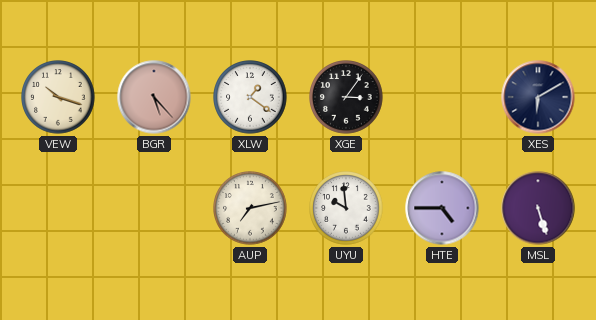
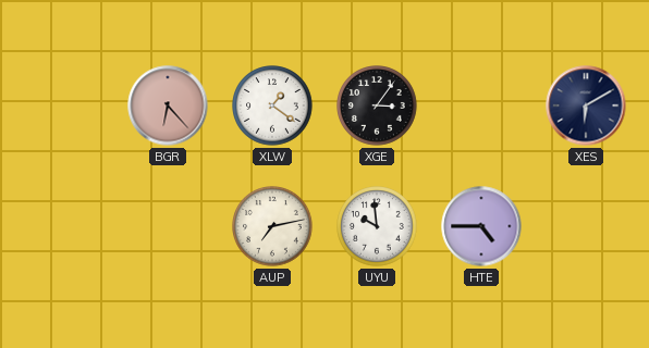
VEW: 10:18 -> none
BGR: 5:23 -> 6:23
MSL: 5:27 -> none
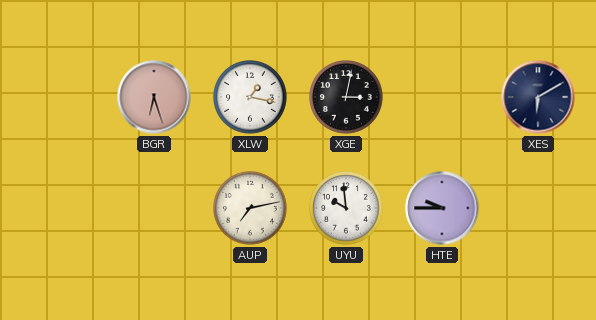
BGR: 6:23 -> 6:27
XLW: 1:21 -> 1:17
XGE: 3:06 -> 3:02
HTE: 4:45 -> 9:45
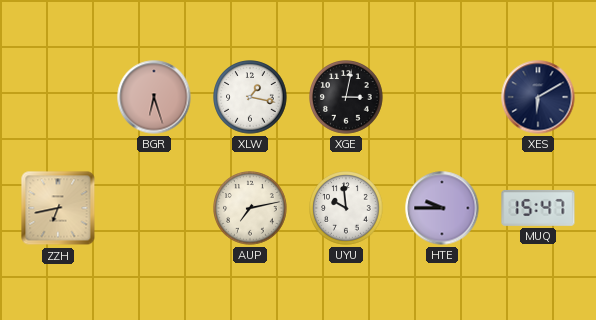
ZZH: none -> 6:43
MUQ: none -> 15:47
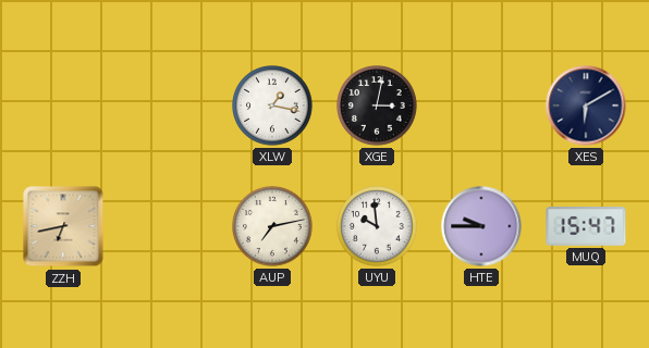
BGR: 6:27 -> none
